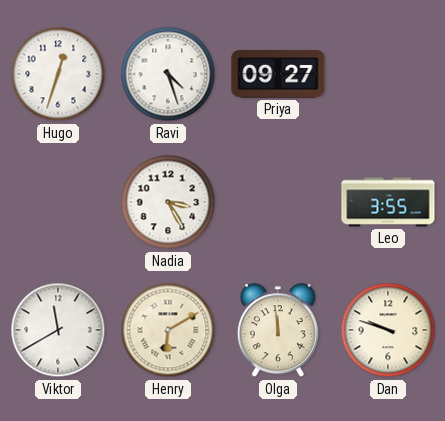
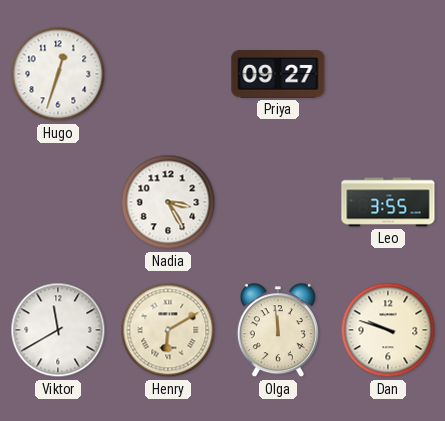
Ravi: 4:27 -> none
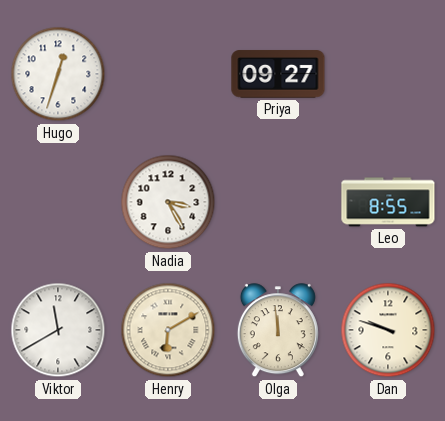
Leo: 3:55 -> 8:55
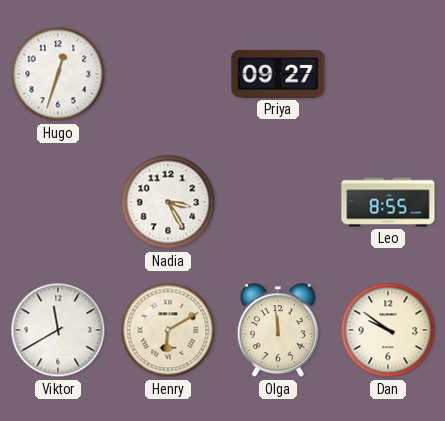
Dan: 9:48 -> 9:51
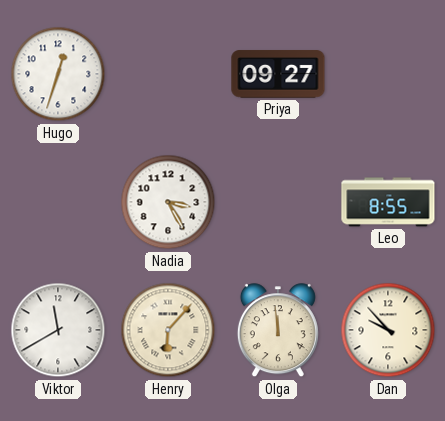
Henry: 6:10 -> 6:07
Dan: 9:51 -> 9:53
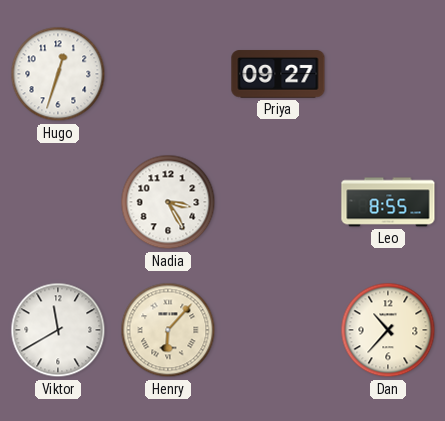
Olga: 11:59 -> none
Dan: 9:53 -> 10:37
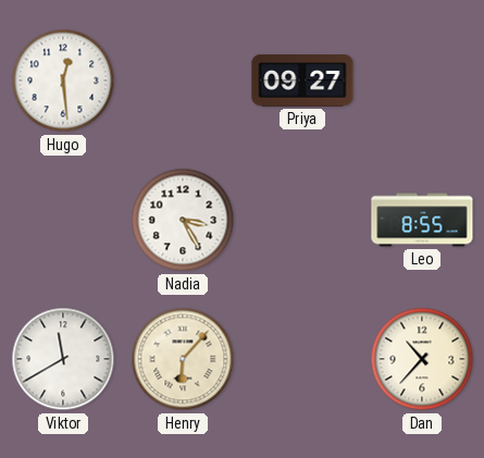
Hugo: 12:33 -> 12:29
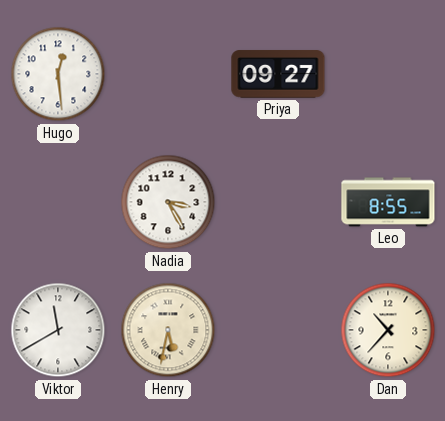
Henry: 6:07 -> 5:32
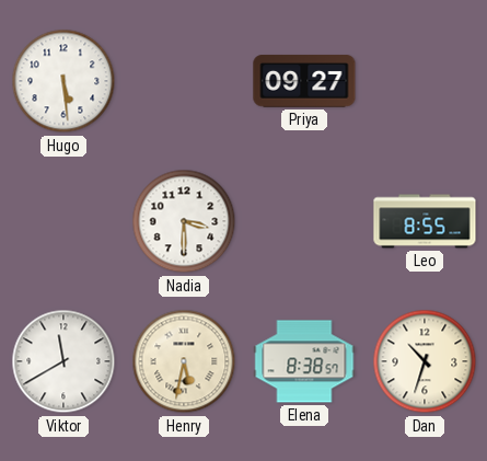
Hugo: 12:29 -> 5:29
Nadia: 3:25 -> 3:30
Elena: none -> 8:38
Dan: 10:37 -> 10:33
